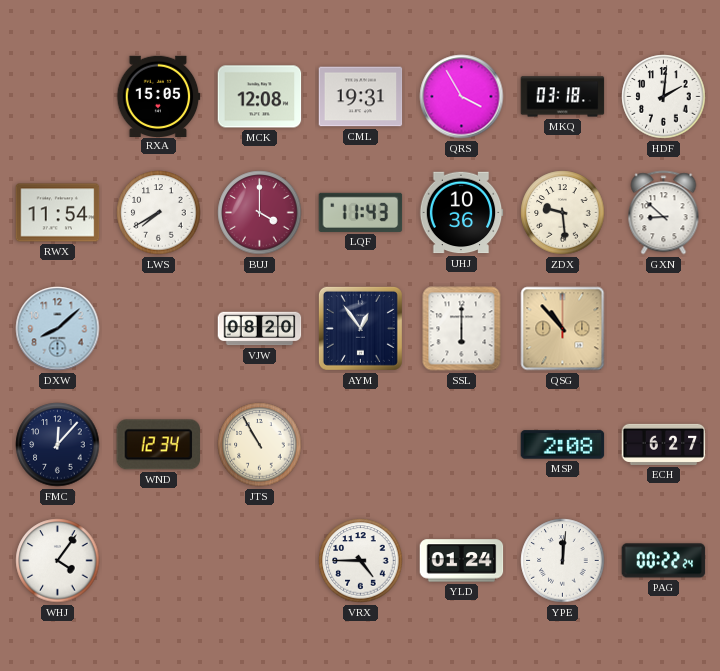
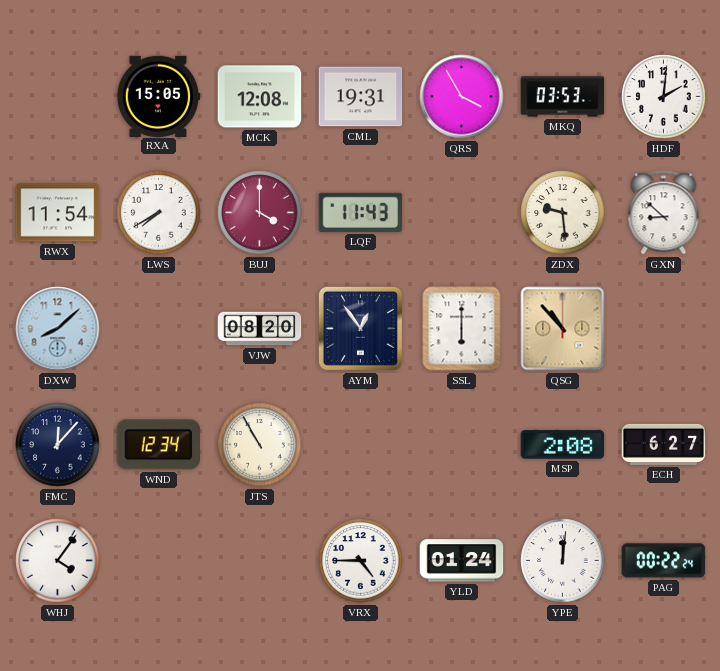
MKQ: 03:18 -> 03:53
UHJ: 10:36 -> none
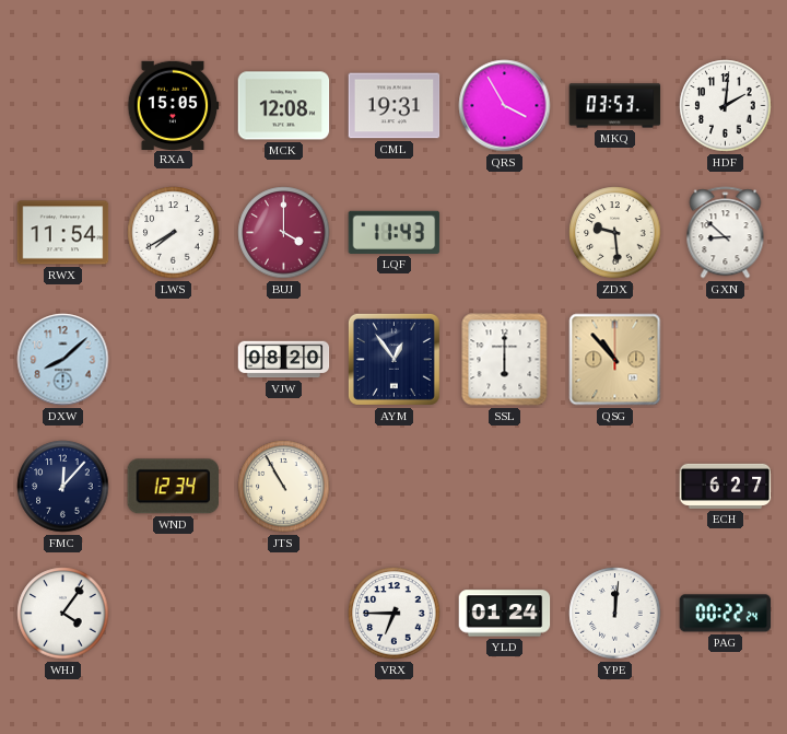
MSP: 2:08 -> none
VRX: 4:45 -> 6:45
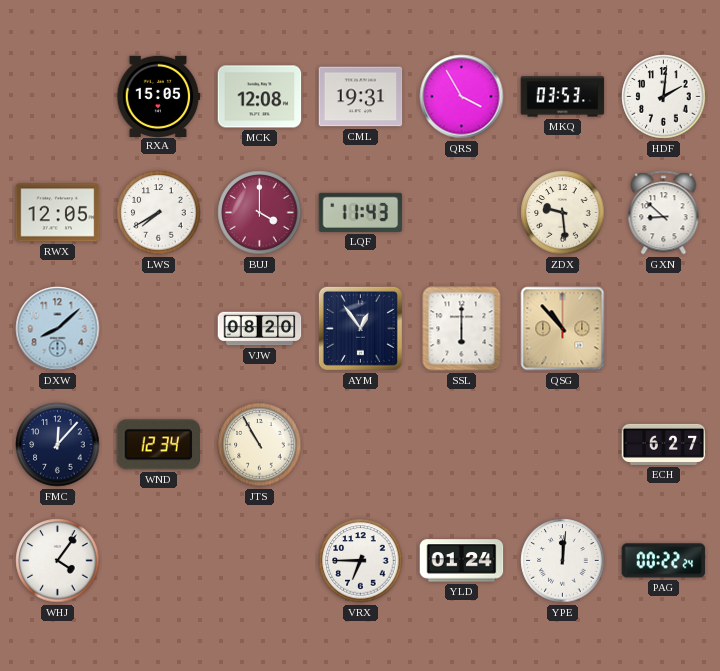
RWX: 11:54 -> 12:05
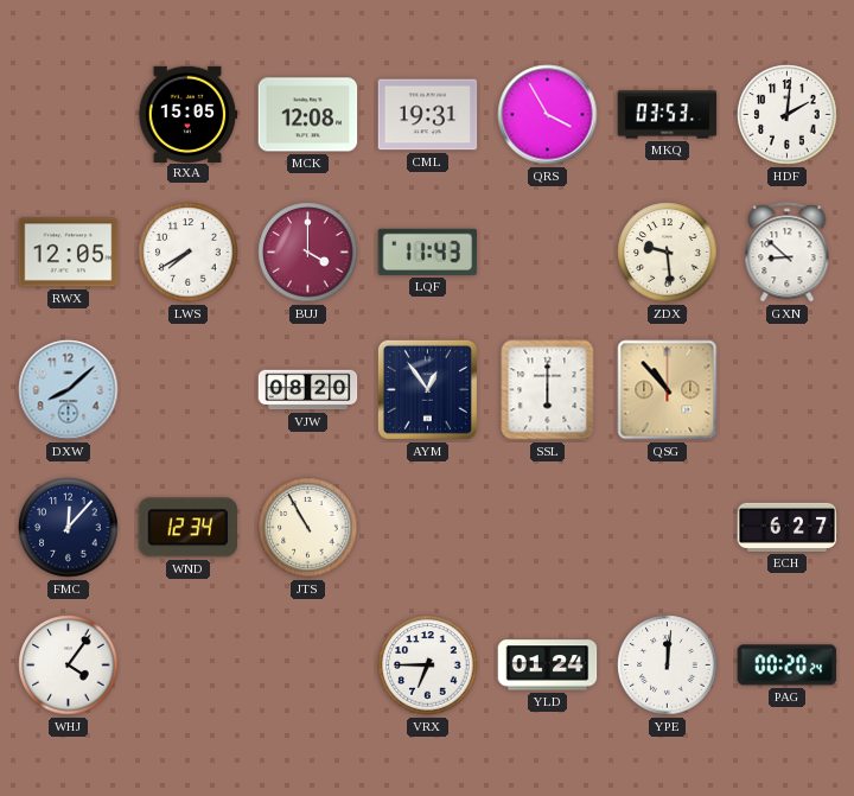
PAG: 00:22 -> 00:20
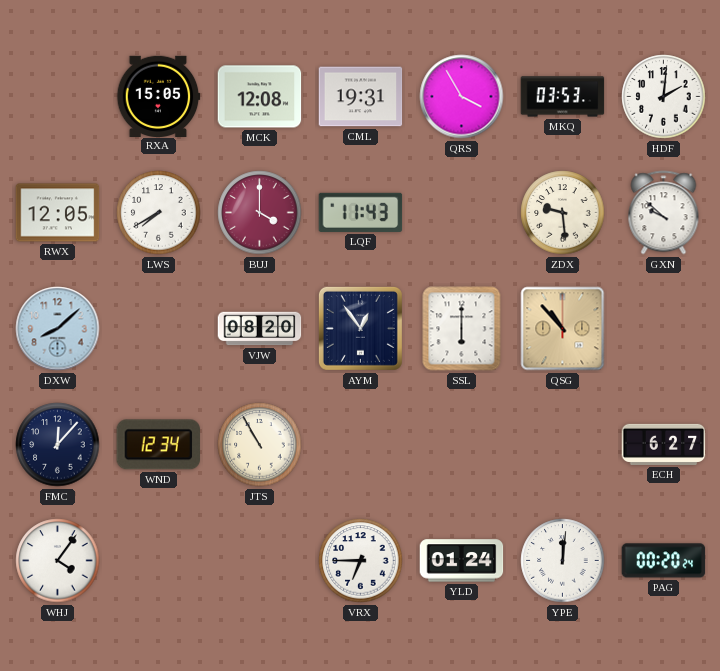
GXN: 8:52 -> 9:52
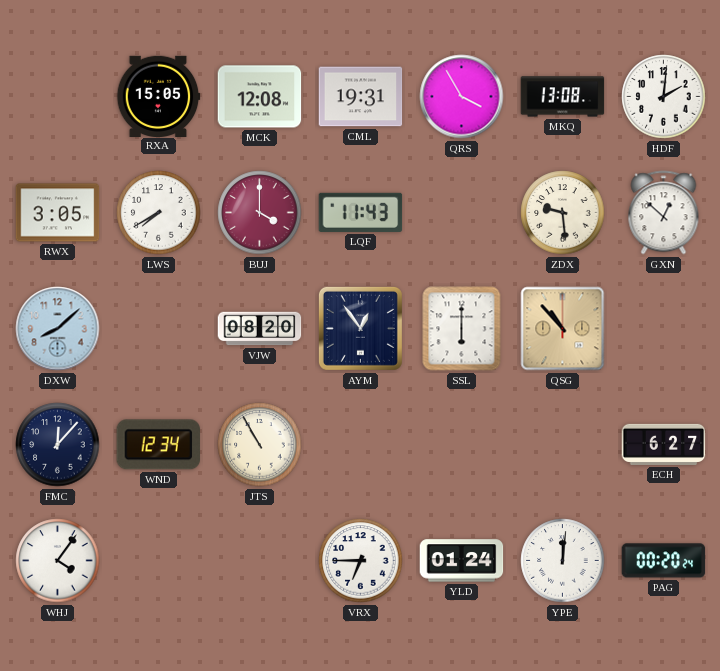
MKQ: 03:53 -> 13:08
RWX: 12:05 -> 3:05
GXN: 9:52 -> 12:52
